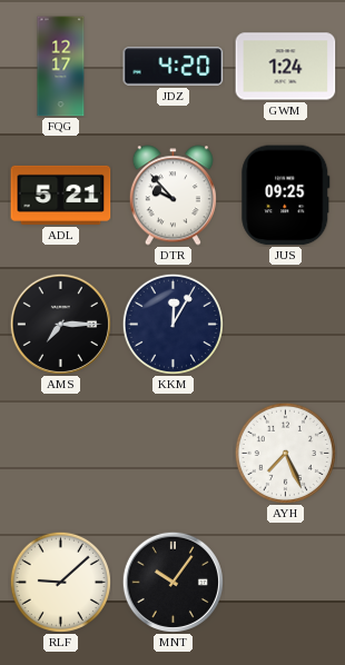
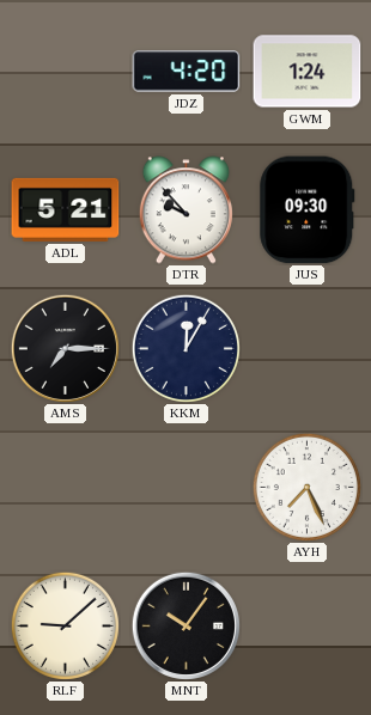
FQG: 12:17 -> none
JUS: 09:25 -> 09:30
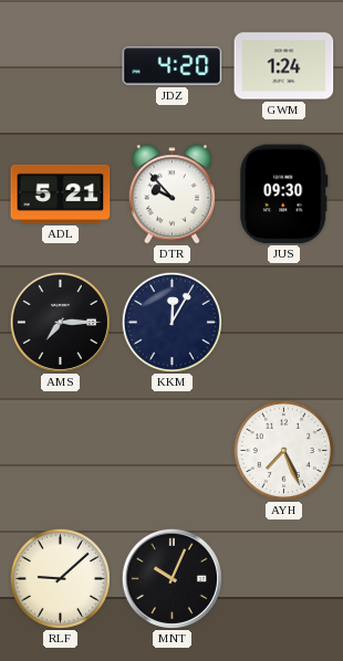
MNT: 10:06 -> 10:04
